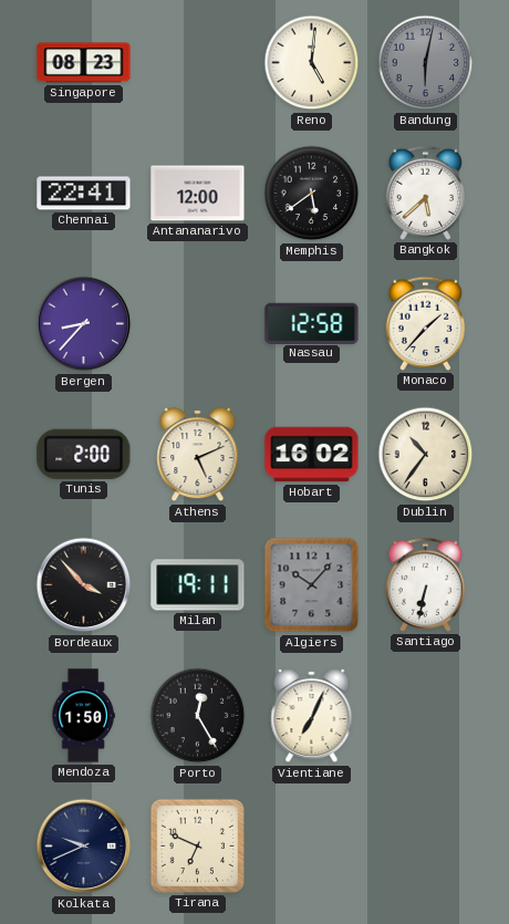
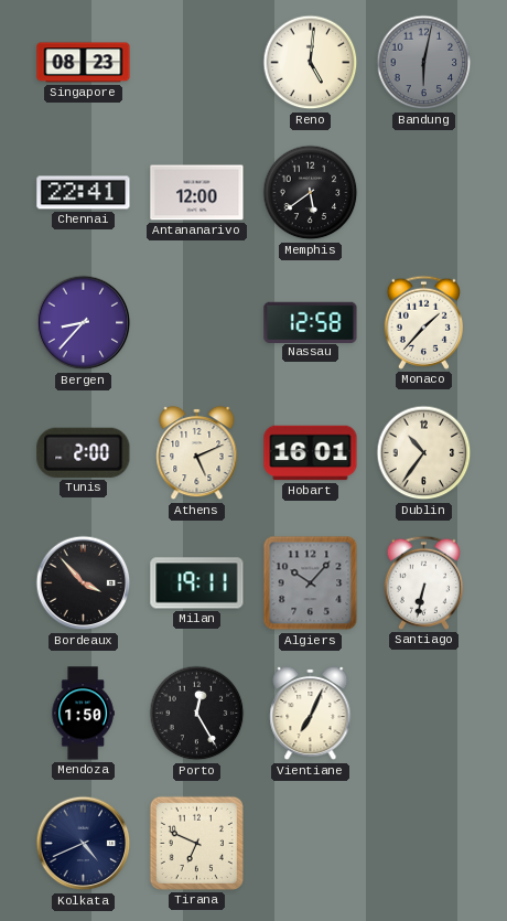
Bangkok: 5:38 -> none
Hobart: 16:02 -> 16:01
Kolkata: 9:41 -> 4:41
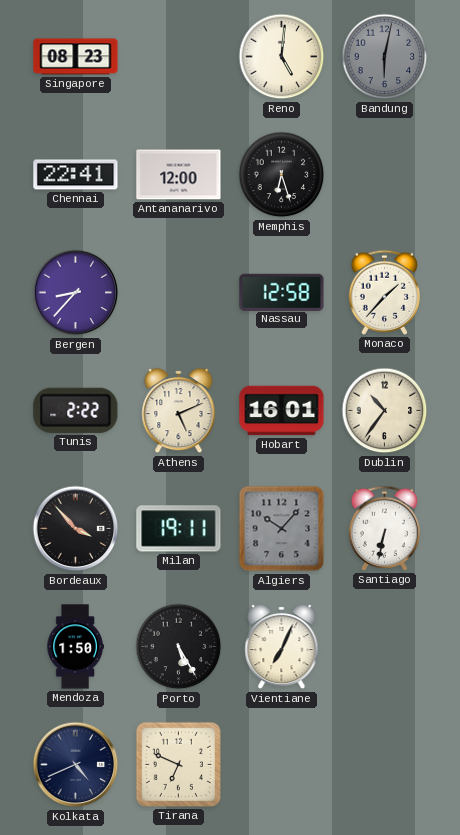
Memphis: 5:39 -> 6:27
Tunis: 2:00 -> 2:22
Porto: 12:25 -> 5:25
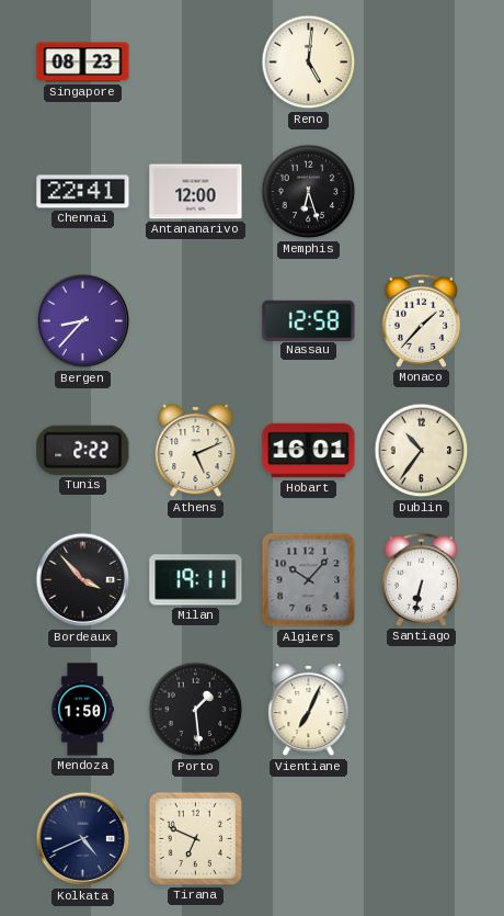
Bandung: 6:02 -> none
Porto: 5:25 -> 1:29
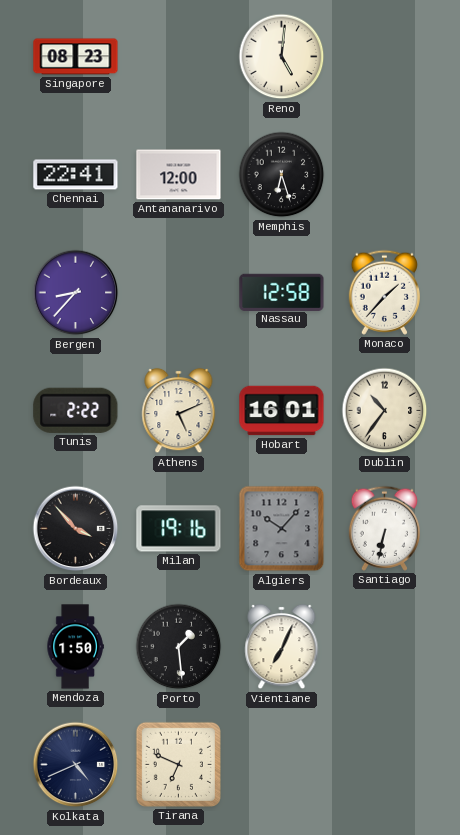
Milan: 19:11 -> 19:16
